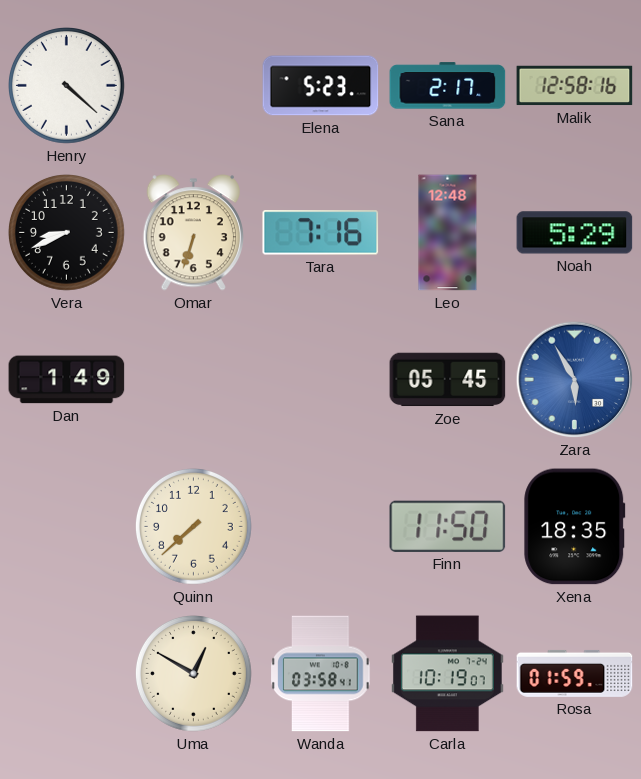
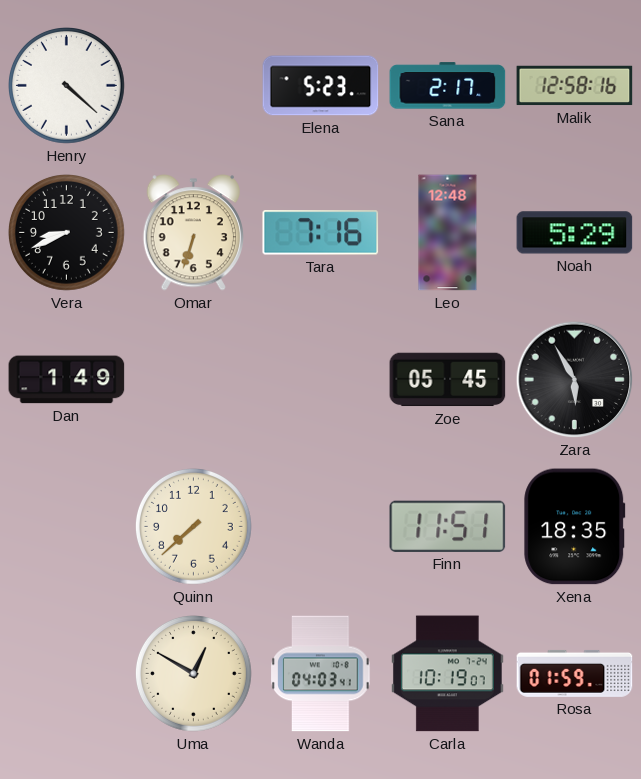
Zara dial: blue -> black
Finn: 11:50 -> 11:51
Wanda: 03:58 -> 04:03
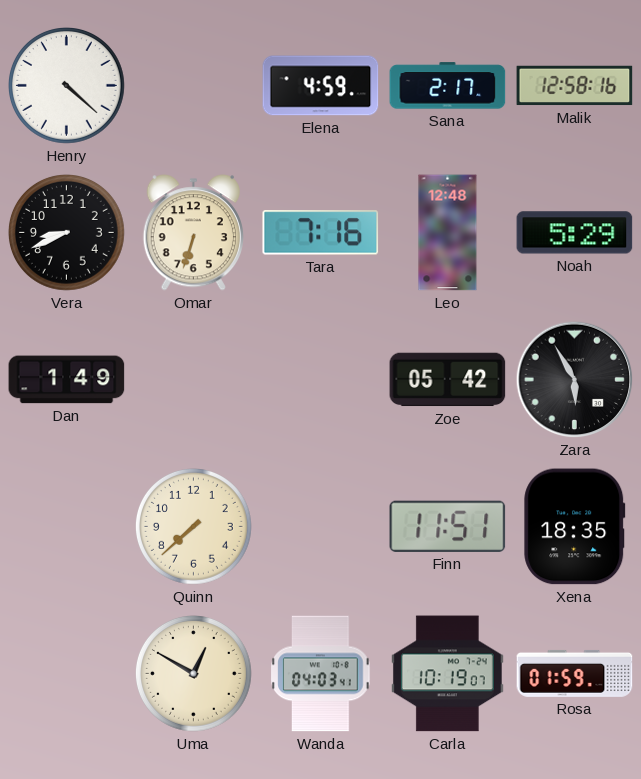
Elena: 5:23 -> 4:59
Zoe: 05:45 -> 05:42
